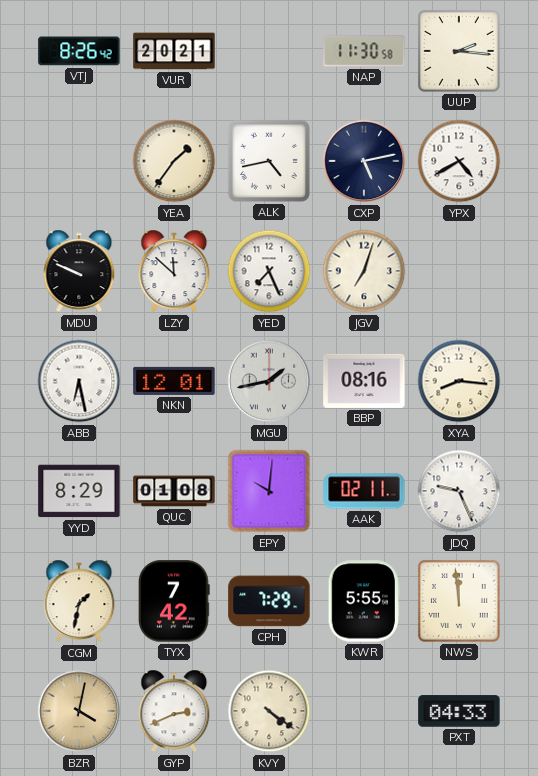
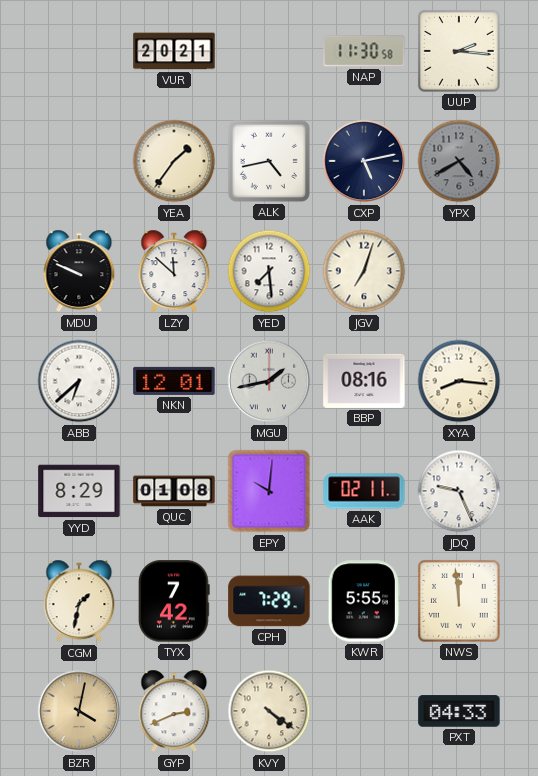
VTJ: 8:26 -> none
YPX dial: white -> grey
YED: 7:26 -> 7:29
ABB: 6:28 -> 6:38
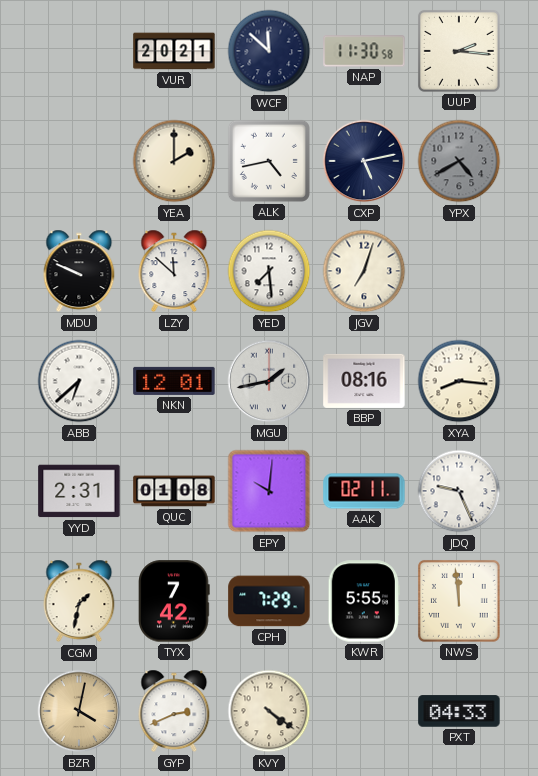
WCF: none -> 11:52
YEA: 1:36 -> 2:00
YYD: 8:29 -> 2:31
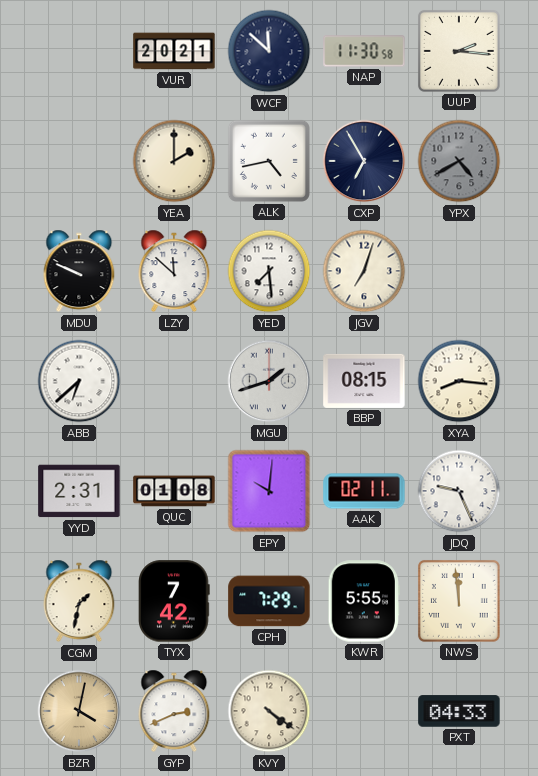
CXP: 5:13 -> 6:55
NKN: 12:01 -> none
MGU: 1:43 -> 1:42
BBP: 08:16 -> 08:15
